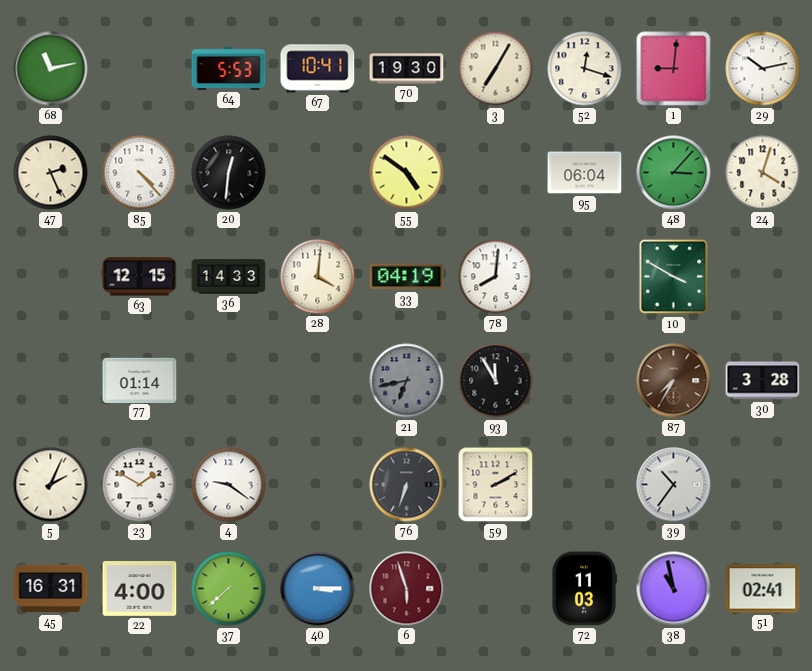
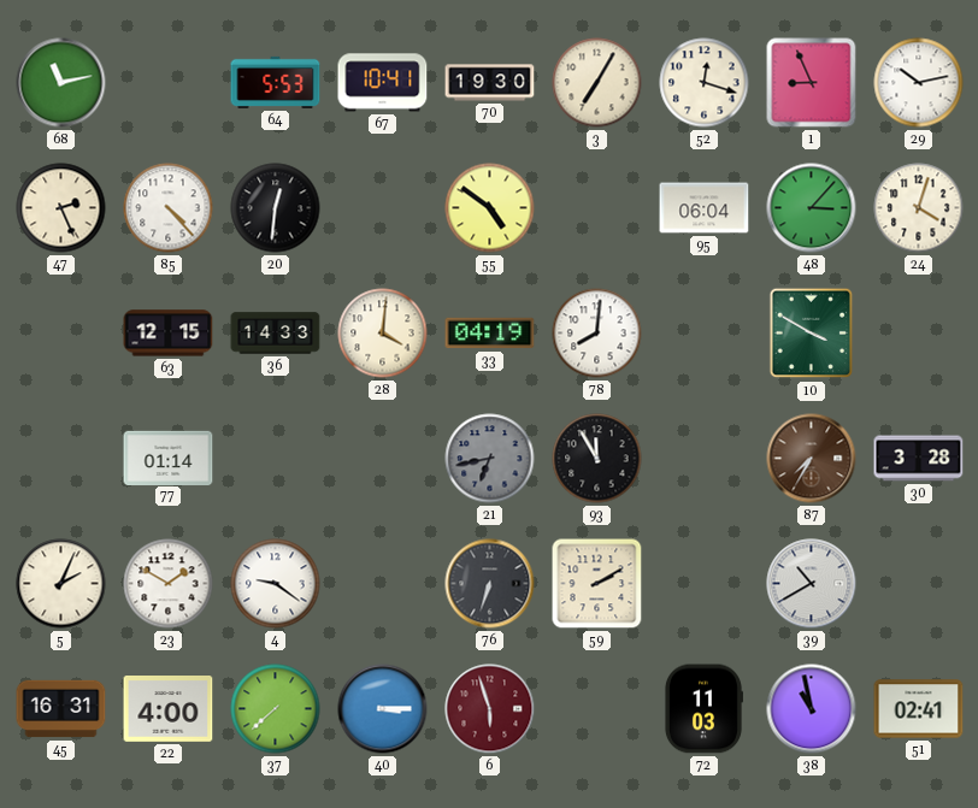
1: 9:01 -> 8:56
39: 10:36 -> 10:40
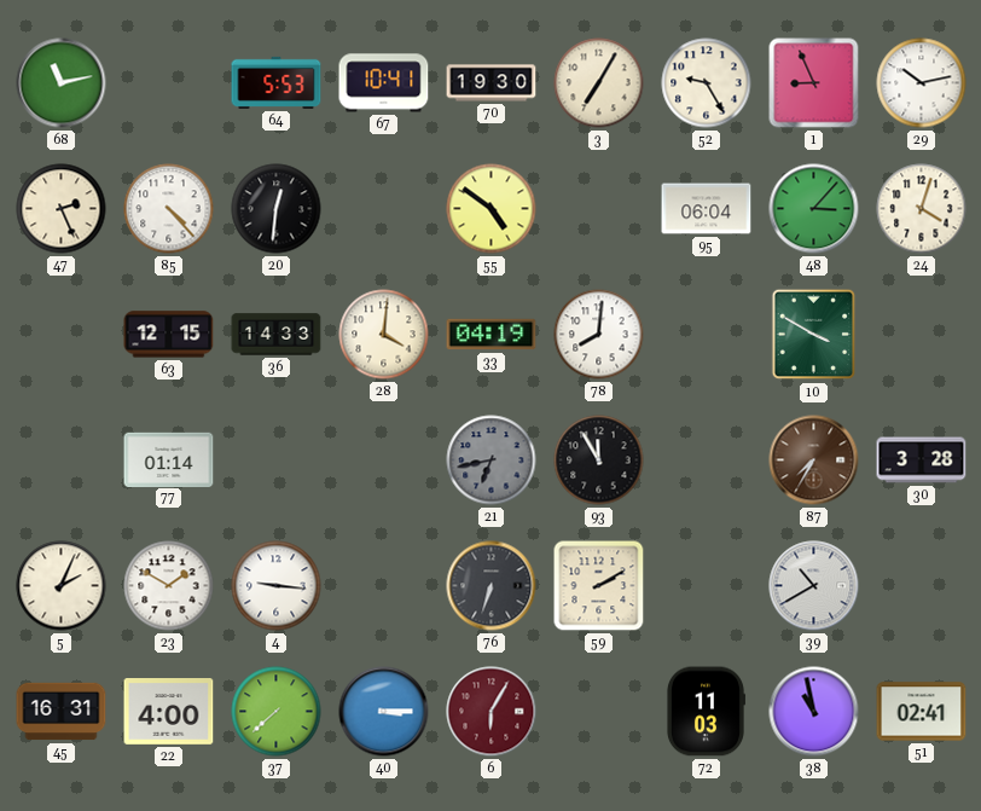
52: 12:18 -> 9:25
4: 9:21 -> 9:16
6: 5:57 -> 6:05
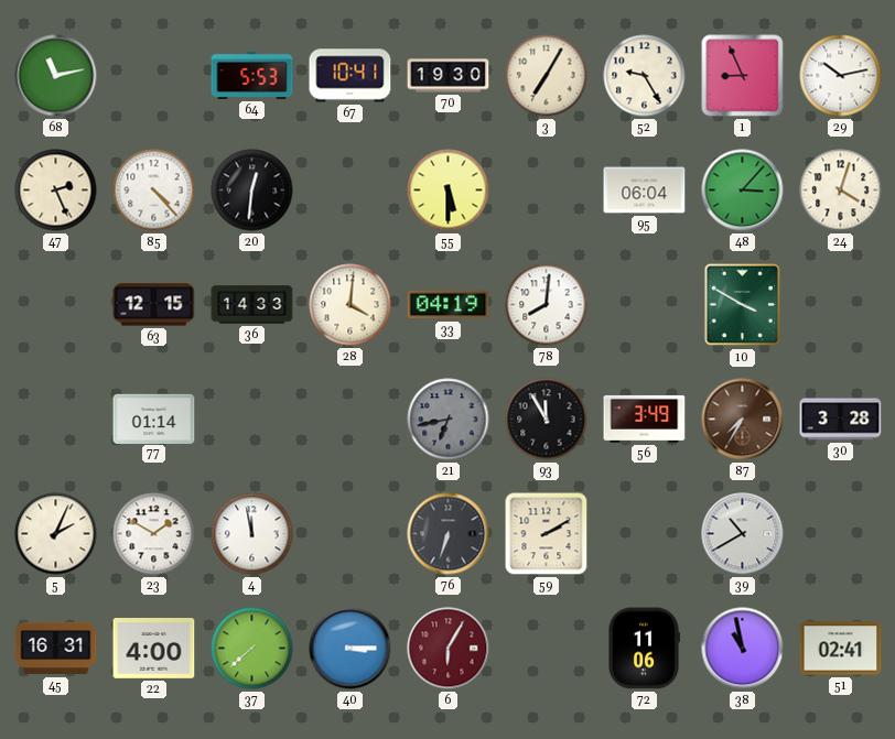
55: 4:51 -> 5:30
56: none -> 3:49
4: 9:16 -> 11:58
72: 11:03 -> 11:06
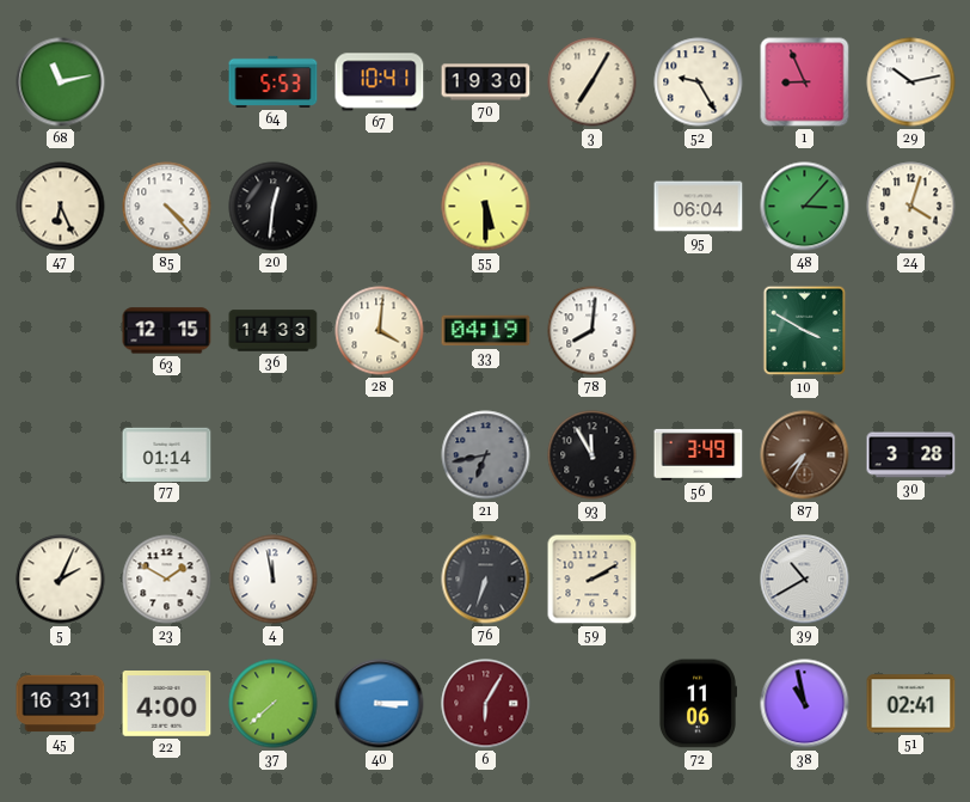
47: 2:26 -> 6:26
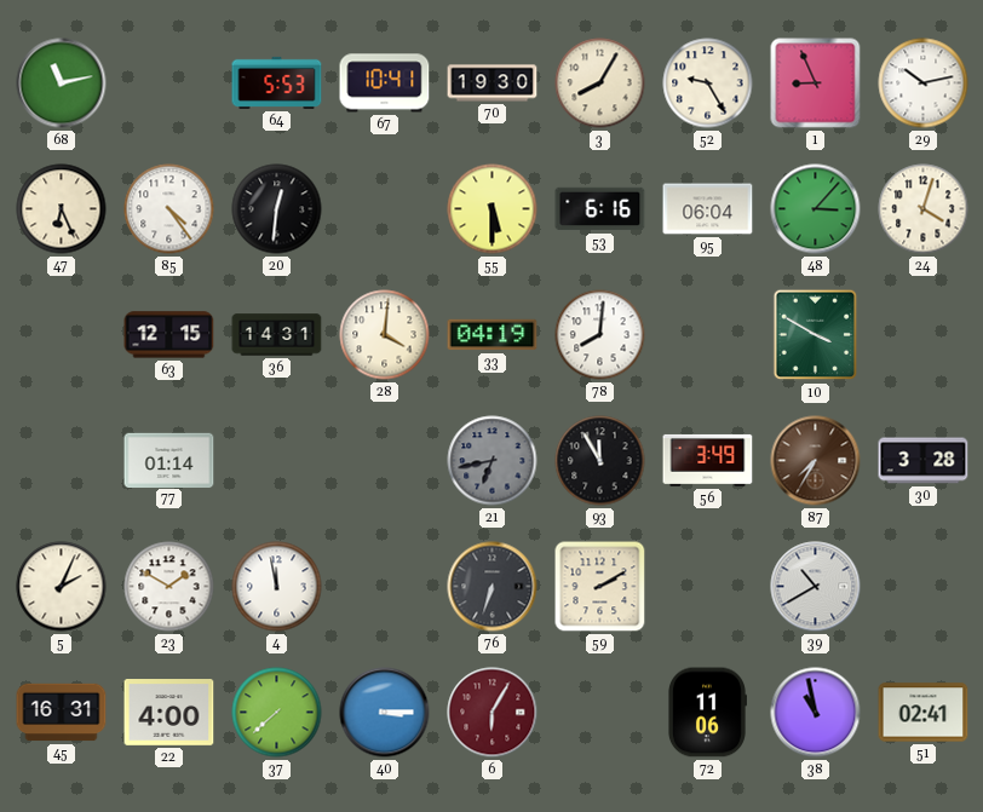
3: 7:05 -> 8:05
85: 4:23 -> 4:24
53: none -> 6:16
36: 14:33 -> 14:31
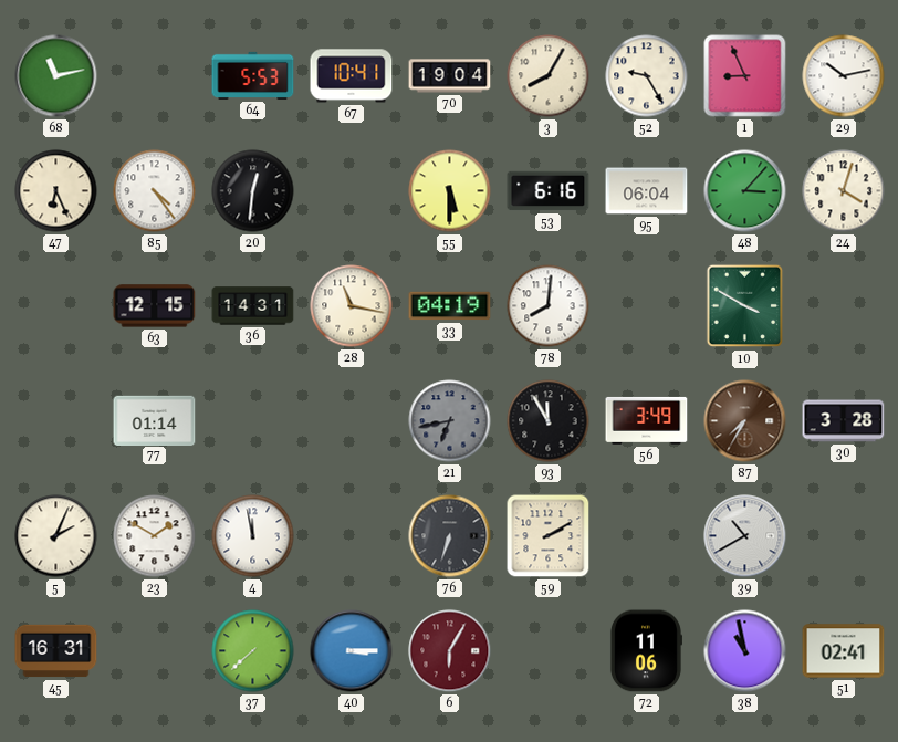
70: 19:30 -> 19:04
28: 4:01 -> 11:17
22: 4:00 -> none
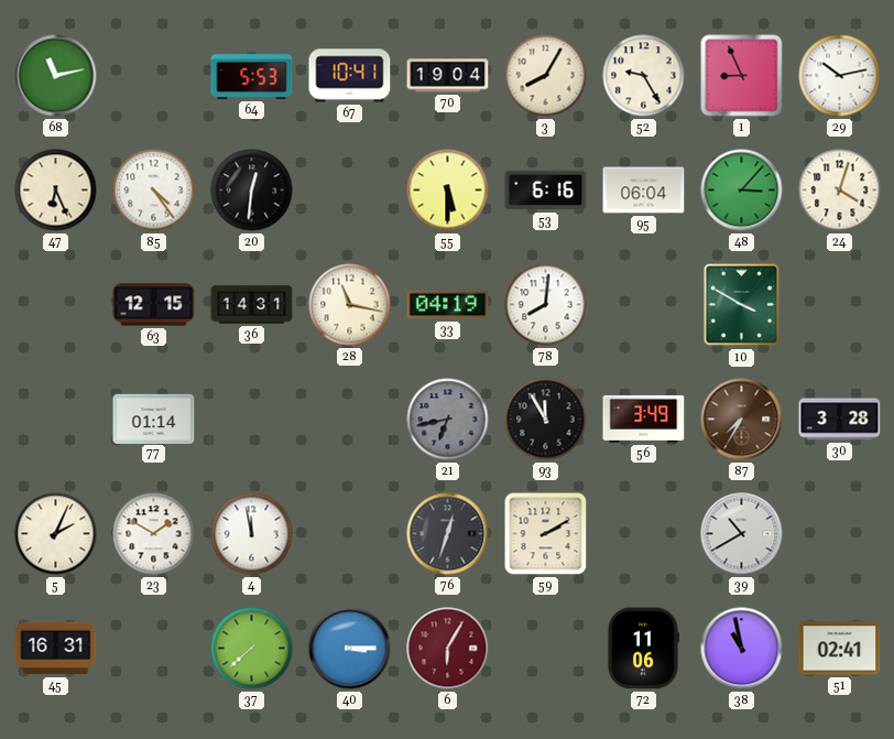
76: 6:33 -> 12:33
